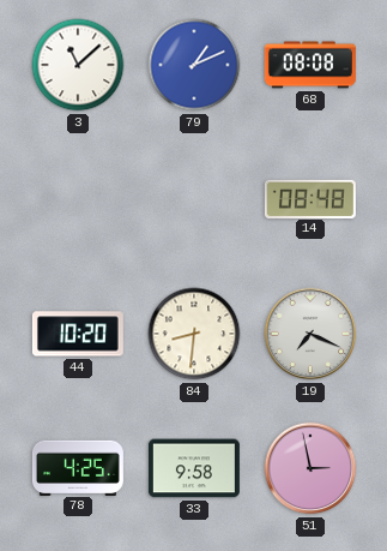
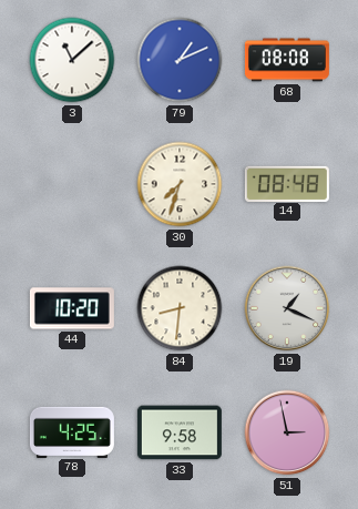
30: none -> 7:33
19: 7:19 -> 1:19
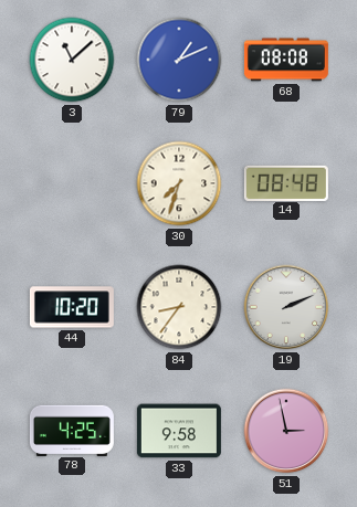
84: 8:31 -> 8:36
19: 1:19 -> 2:11
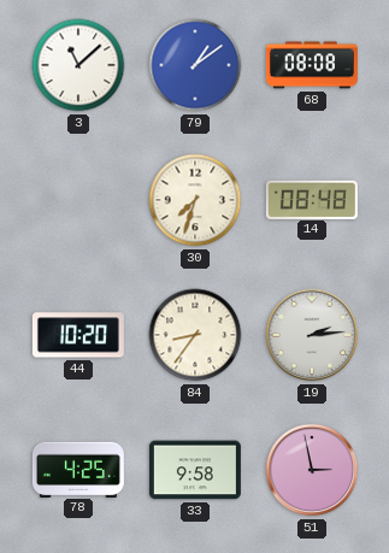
79: 1:11 -> 1:09
19: 2:11 -> 2:14
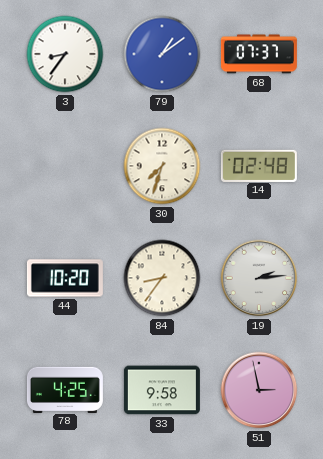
3: 11:08 -> 8:36
68: 08:08 -> 07:37
14: 08:48 -> 02:48
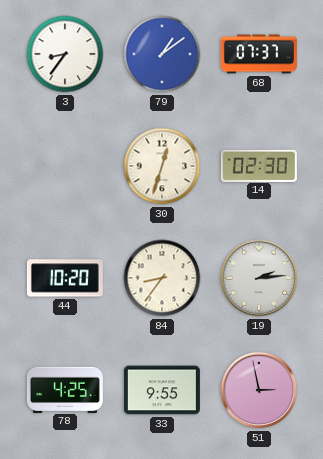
30: 7:33 -> 12:33
14: 02:48 -> 02:30
33: 9:58 -> 9:55
